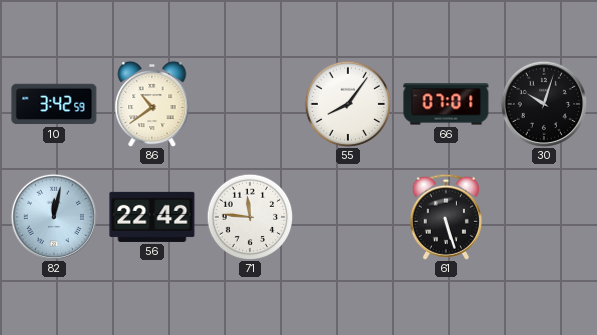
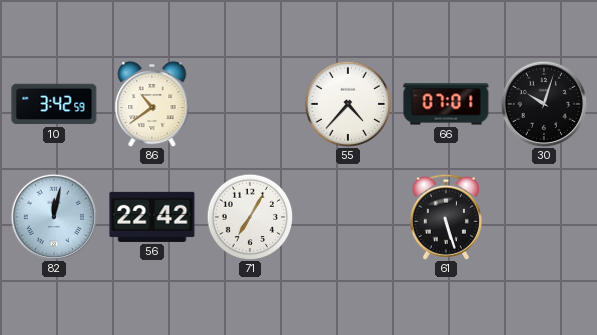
55: 8:06 -> 4:37
71: 11:46 -> 7:05
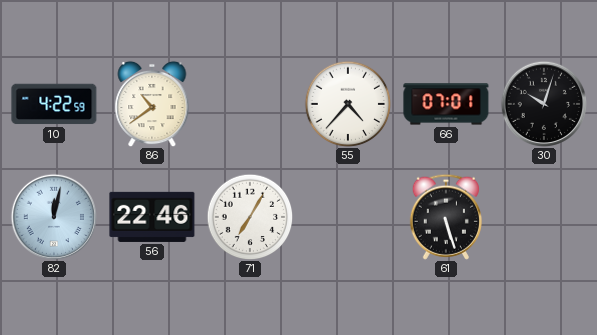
10: 3:42 -> 4:22
56: 22:42 -> 22:46
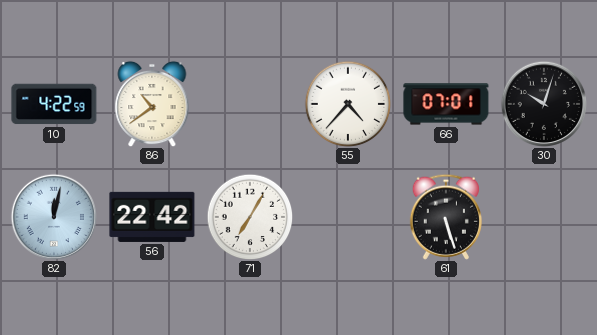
56: 22:46 -> 22:42
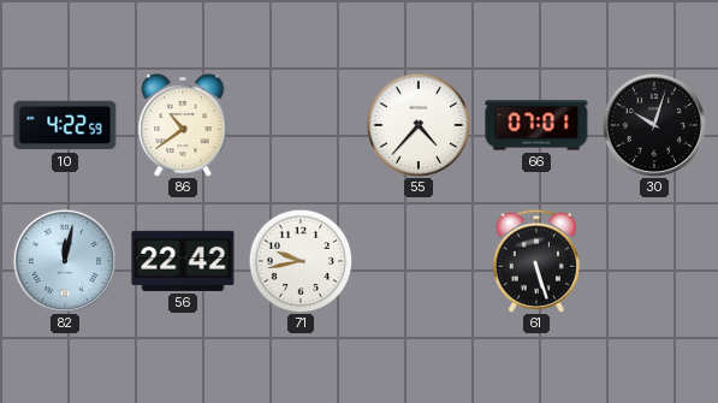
71: 7:05 -> 9:43
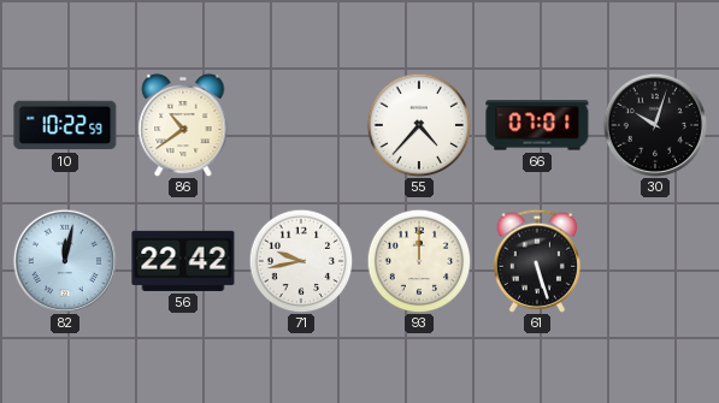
10: 4:22 -> 10:22
93: none -> 12:00
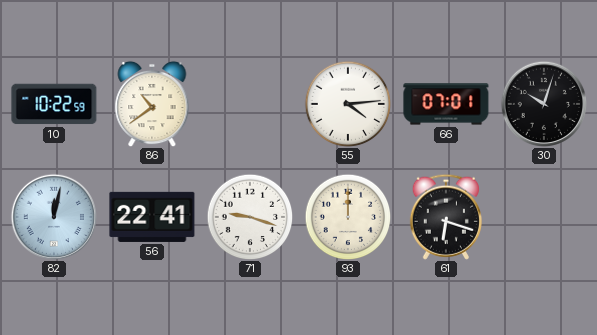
55: 4:37 -> 4:14
56: 22:42 -> 22:41
71: 9:43 -> 9:18
61: 5:27 -> 6:18
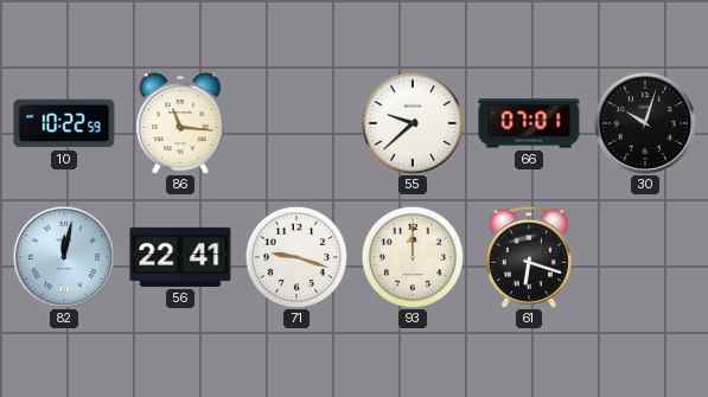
86: 10:39 -> 11:16
55: 4:14 -> 9:38
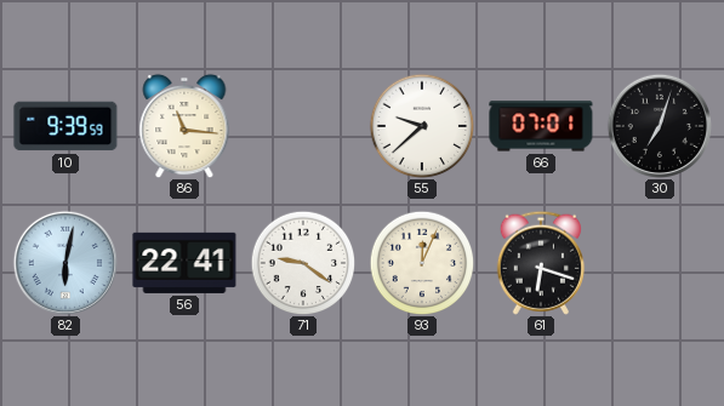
10: 10:22 -> 9:39
30: 10:03 -> 7:03
82: 12:02 -> 6:02
71: 9:18 -> 9:21
93: 12:00 -> 12:04
